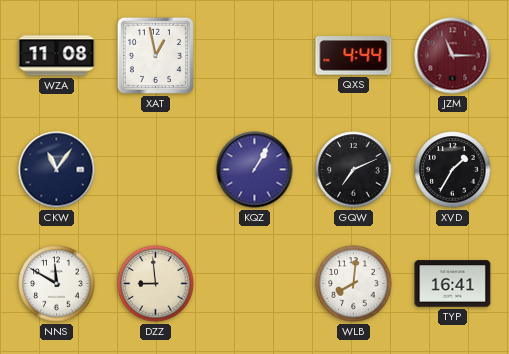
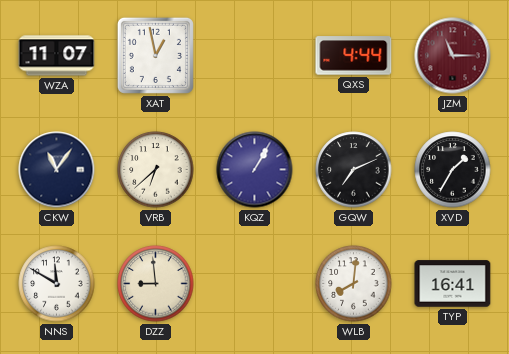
WZA: 11:08 -> 11:07
VRB: none -> 6:38
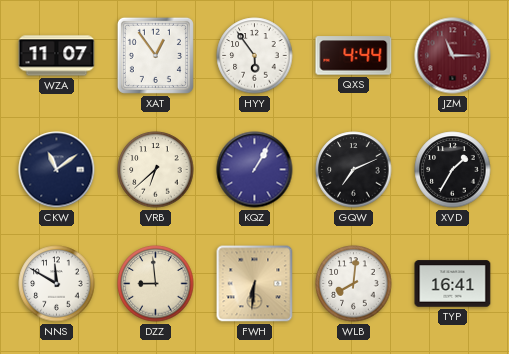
XAT: 12:58 -> 12:54
HYY: none -> 5:54
CKW: 11:06 -> 11:09
FWH: none -> 6:31
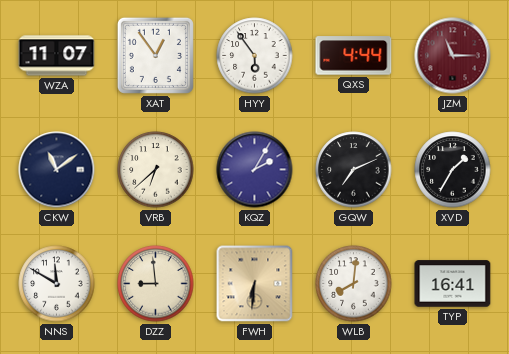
KQZ: 1:05 -> 2:05
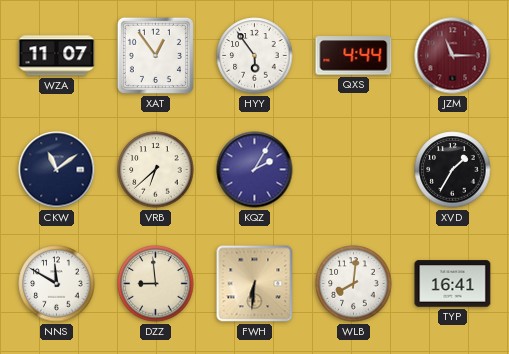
GQW: 7:11 -> none
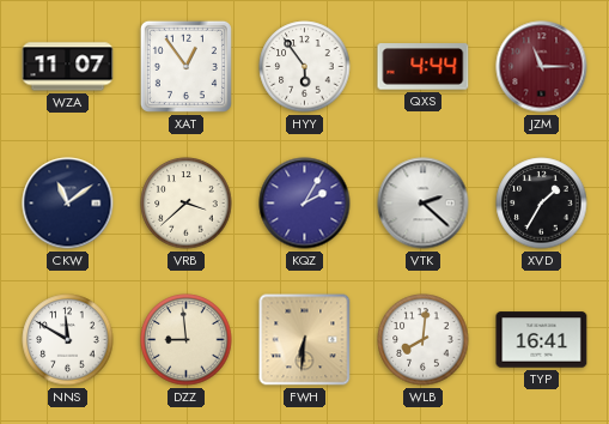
VRB: 6:38 -> 3:38
VTK: none -> 2:22
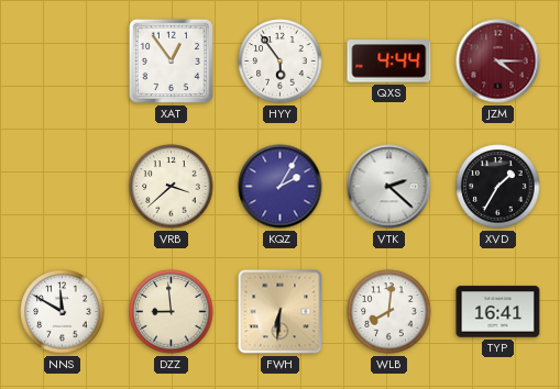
WZA: 11:07 -> none
JZM: 11:15 -> 4:15
CKW: 11:09 -> none
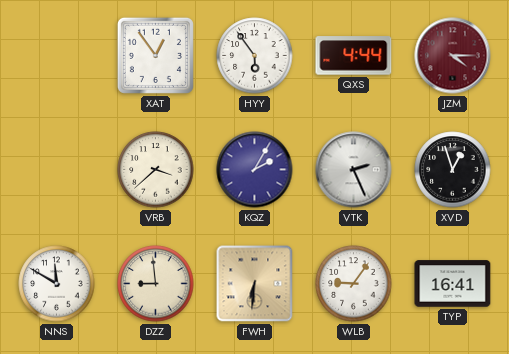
VTK: 2:22 -> 2:26
XVD: 1:35 -> 12:57
WLB: 8:01 -> 9:06
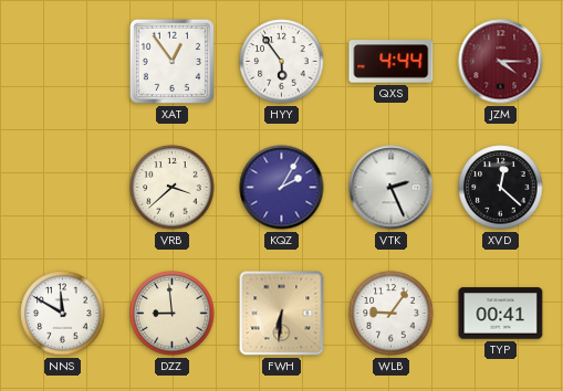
XVD: 12:57 -> 12:22
TYP: 16:41 -> 00:41
